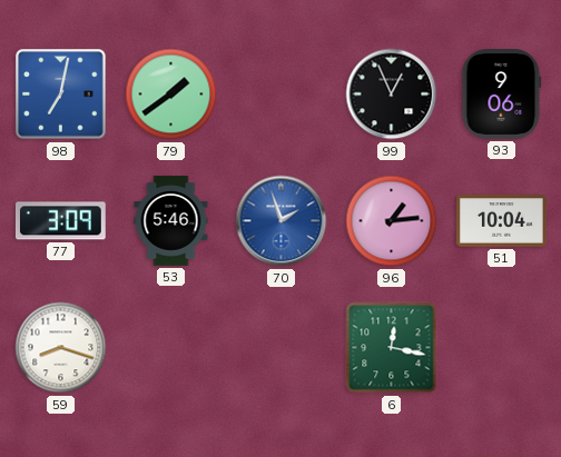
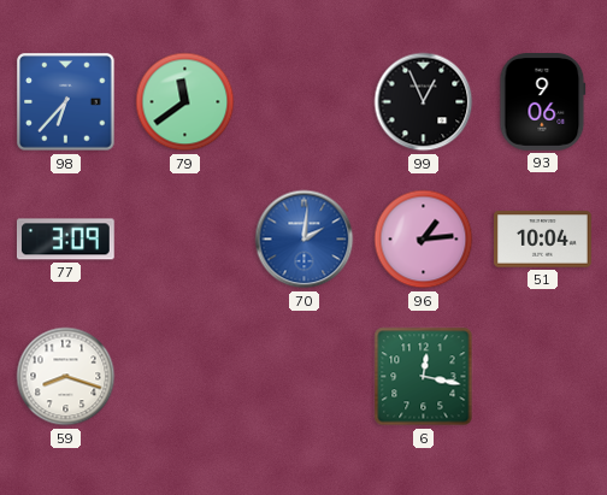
98: 7:02 -> 6:37
79: 1:39 -> 11:39
53: 5:46 -> none
70: 1:57 -> 2:01
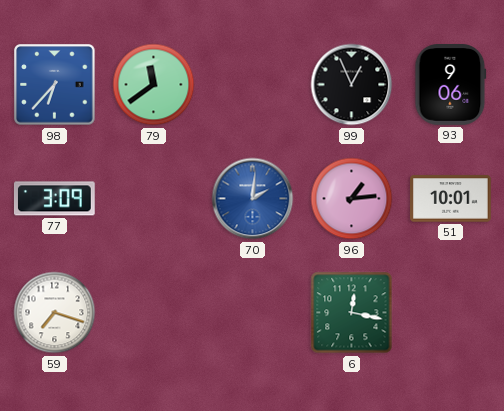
51: 10:04 -> 10:01
59: 8:18 -> 7:18
